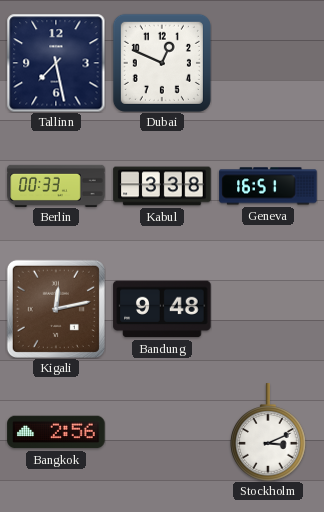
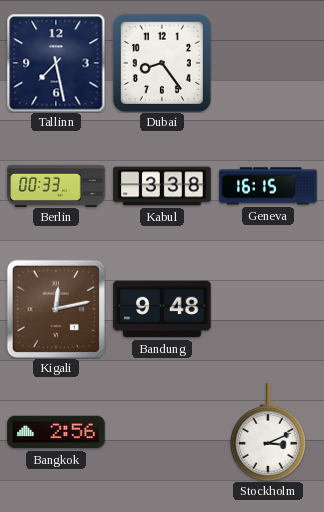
Dubai: 12:49 -> 8:24
Geneva: 16:51 -> 16:15
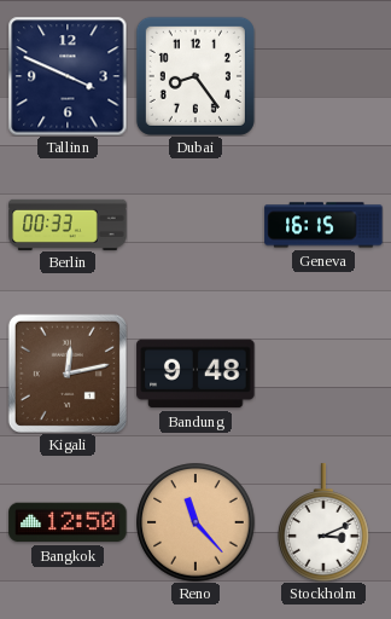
Tallinn: 7:28 -> 3:49
Kabul: 3:38 -> none
Bangkok: 2:56 -> 12:50
Reno: none -> 11:23
